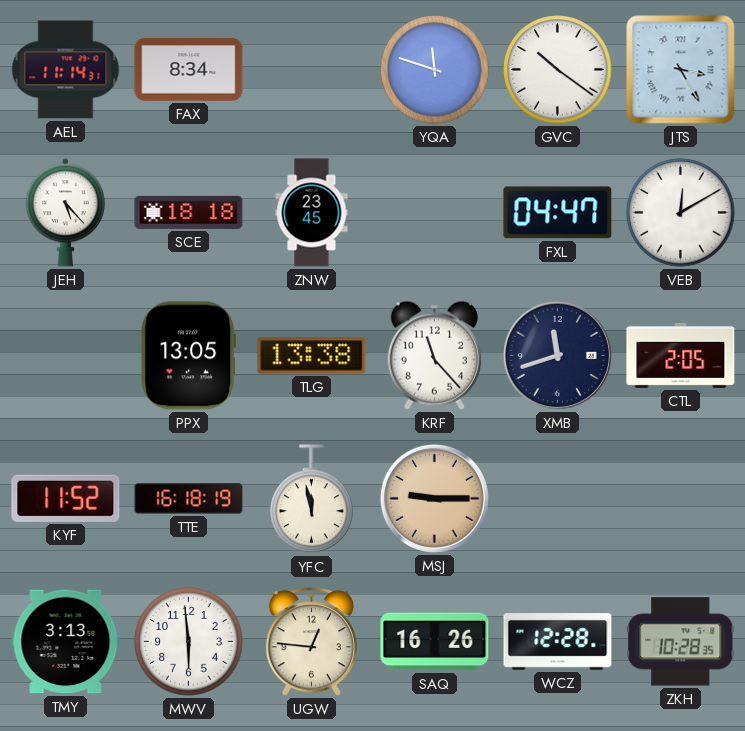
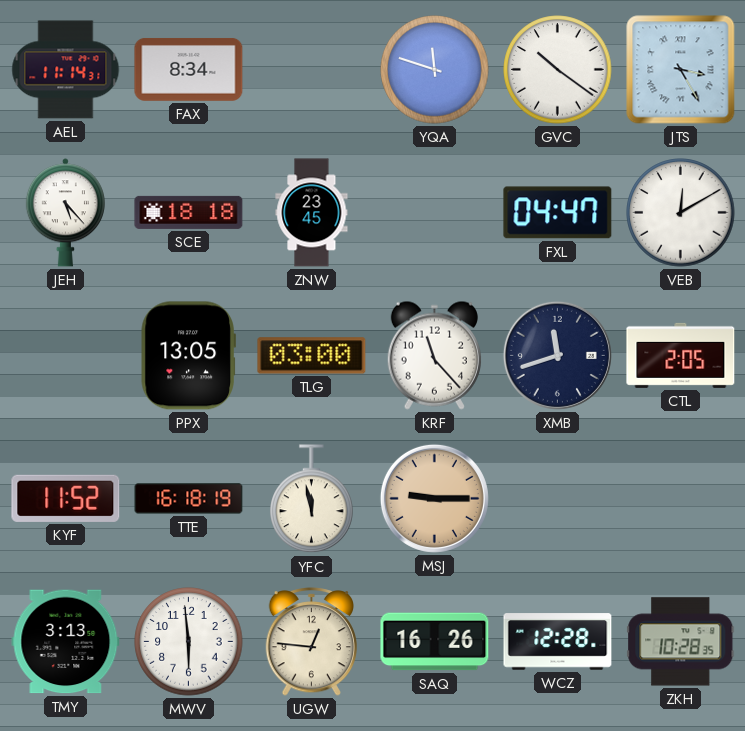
TLG: 13:38 -> 03:00
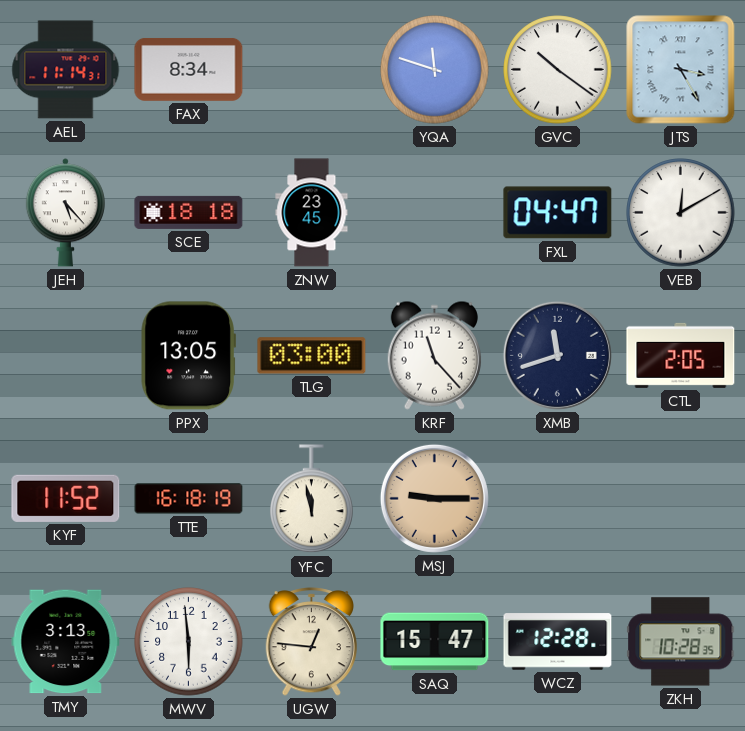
SAQ: 16:26 -> 15:47
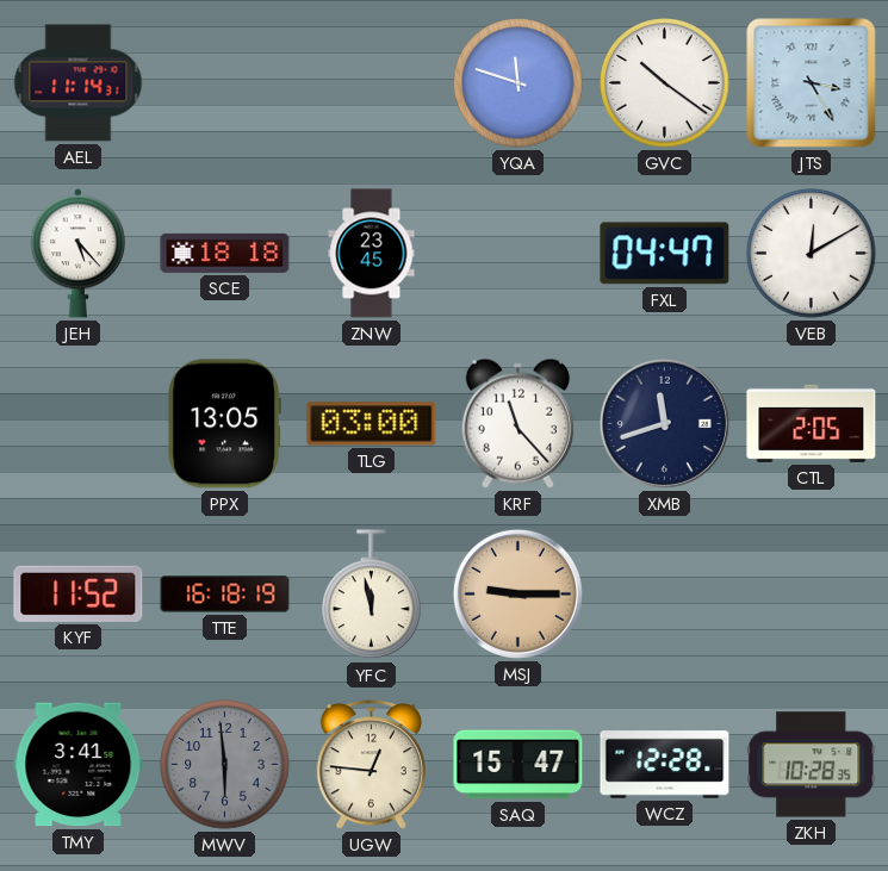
FAX: 8:34 -> none
TMY: 3:13 -> 3:41
MWV dial: white -> grey
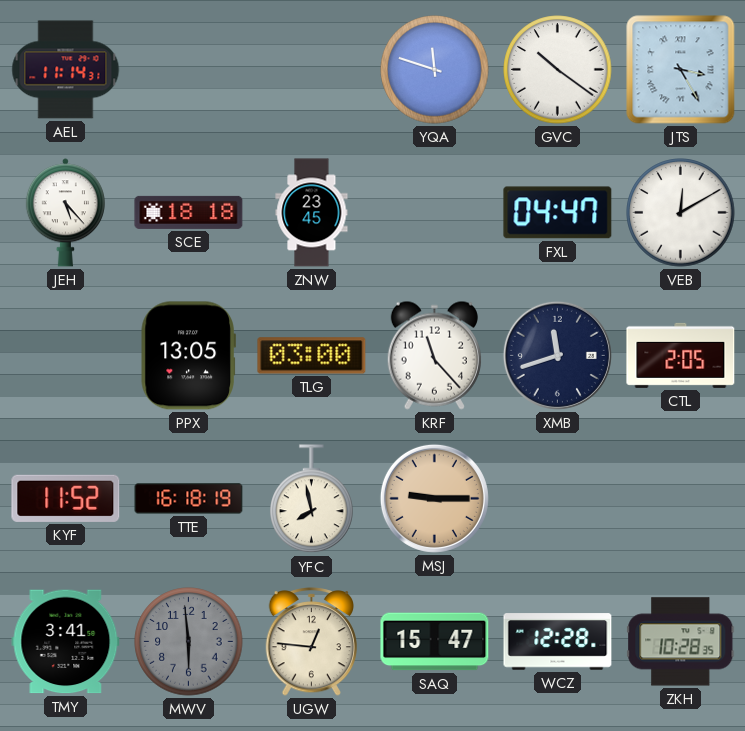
YFC: 11:58 -> 7:58
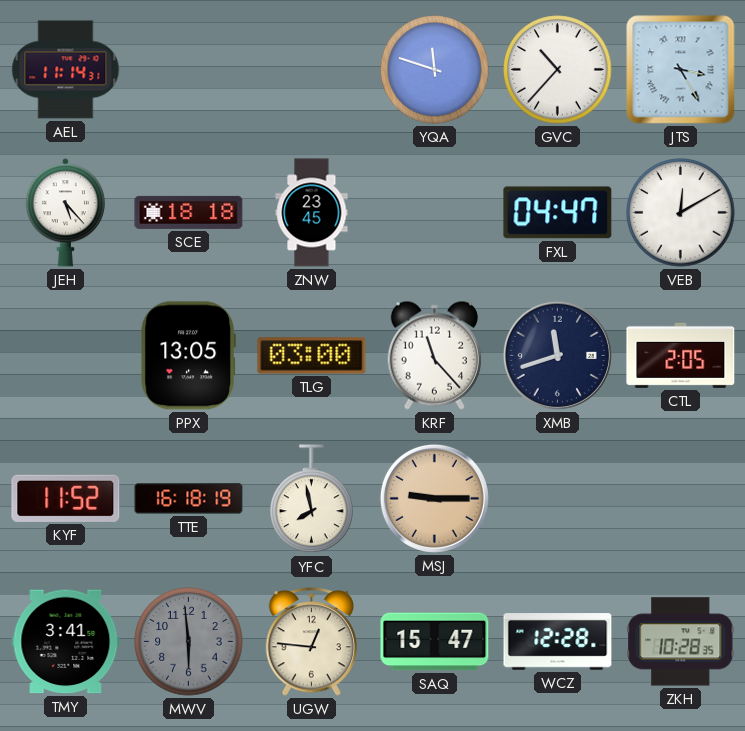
GVC: 10:21 -> 10:37
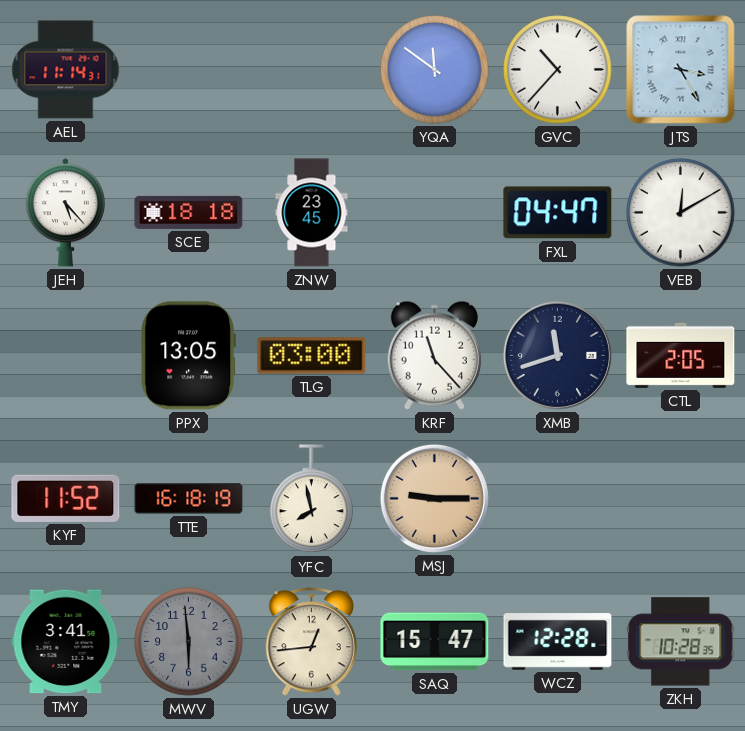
YQA: 11:48 -> 11:51
UGW: 12:46 -> 12:44
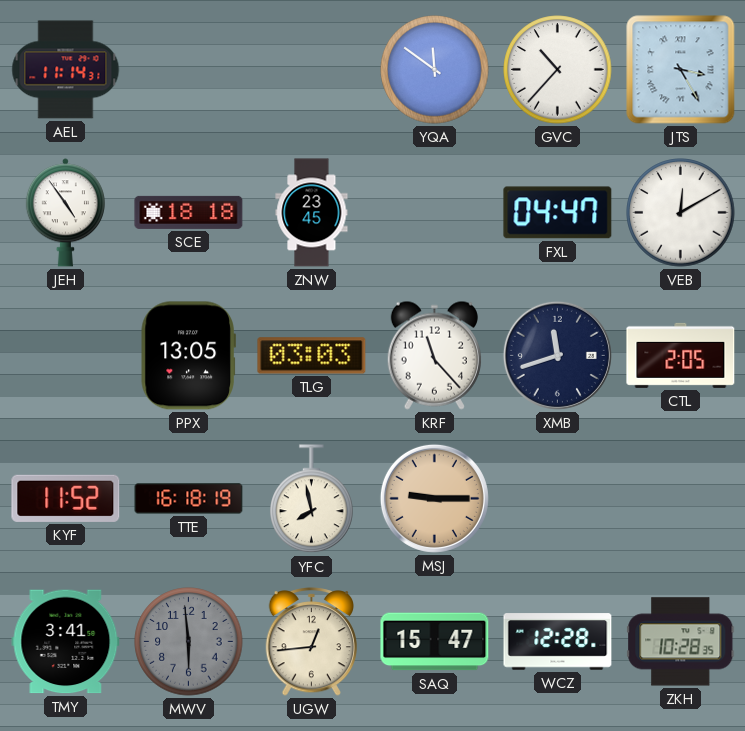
JEH: 5:23 -> 4:54
TLG: 03:00 -> 03:03
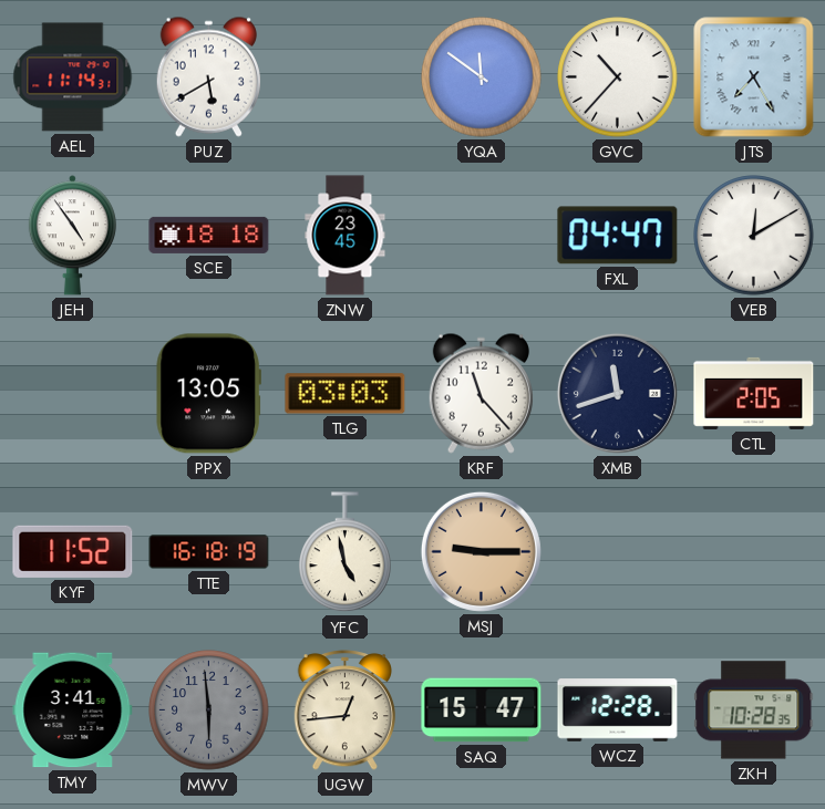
PUZ: none -> 5:40
JTS: 3:25 -> 7:25
YFC: 7:58 -> 4:58
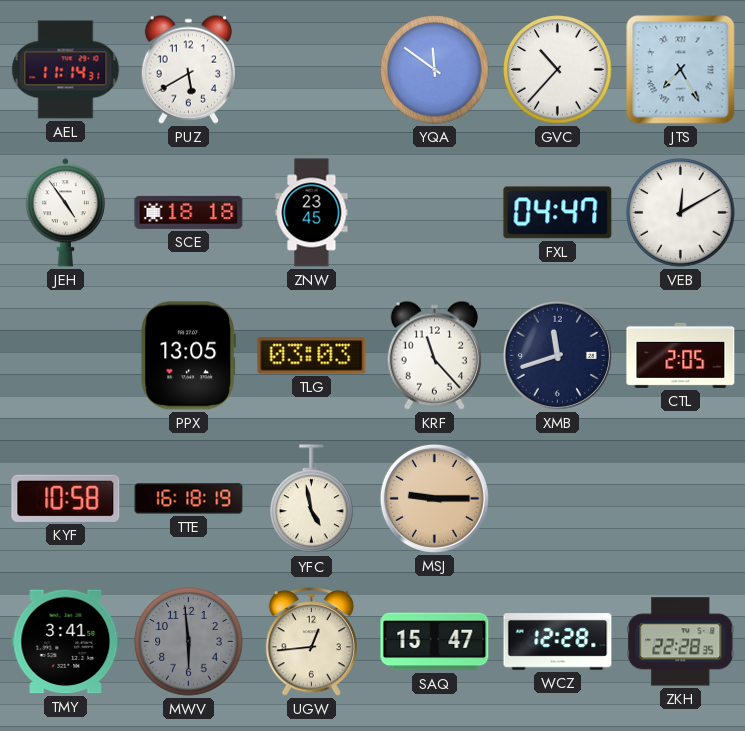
KYF: 11:52 -> 10:58
ZKH: 10:28 -> 22:28
